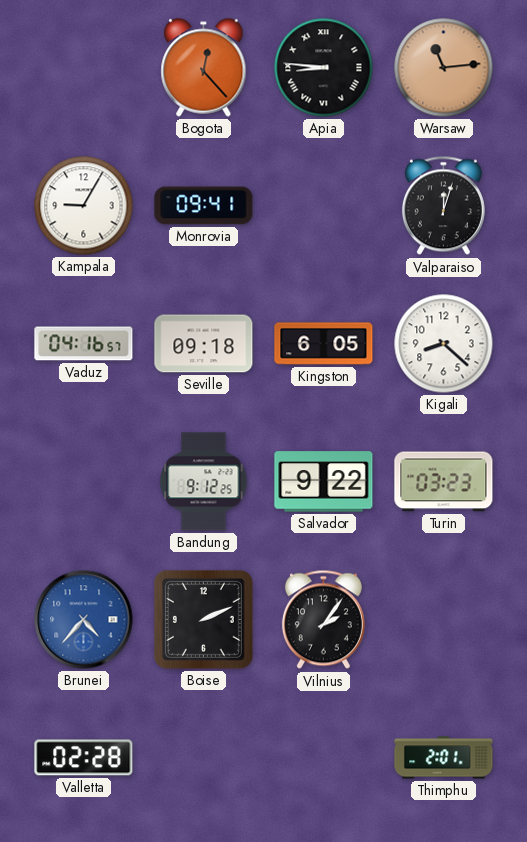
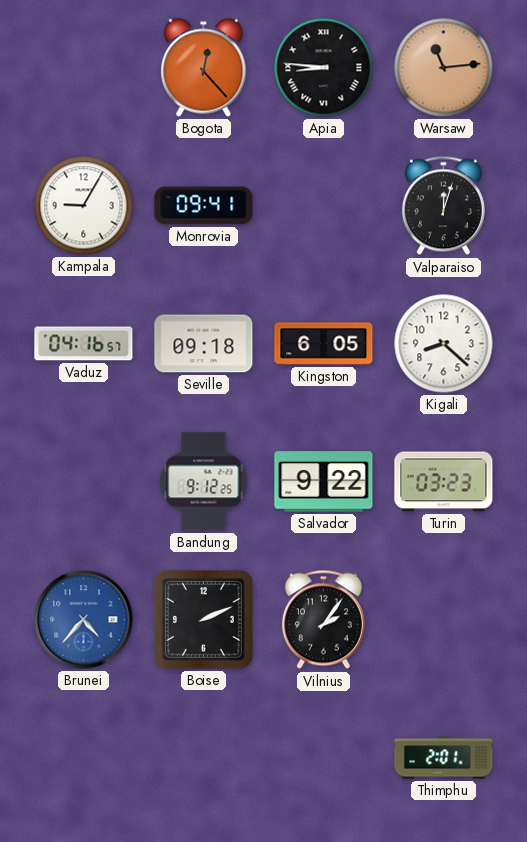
Valletta: 02:28 -> none
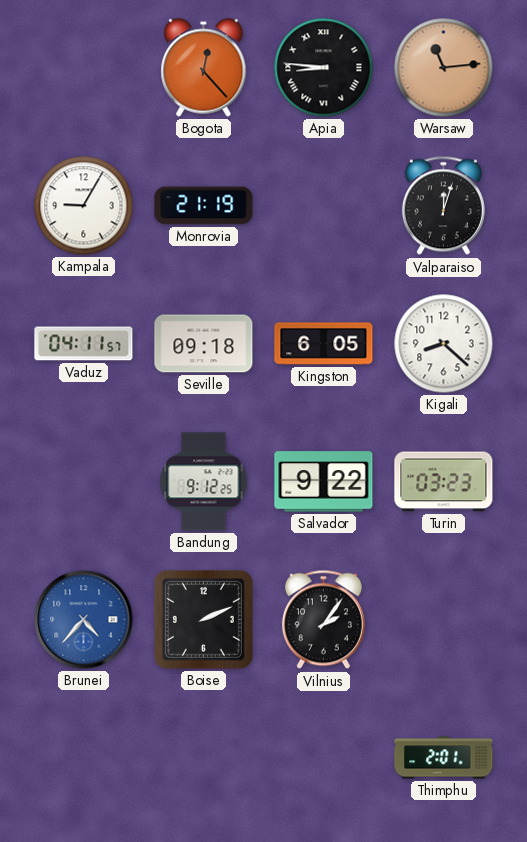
Monrovia: 09:41 -> 21:19
Vaduz: 04:16 -> 04:11
